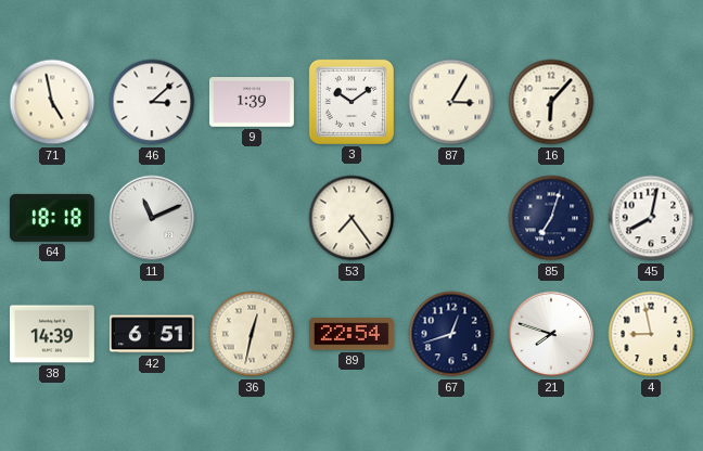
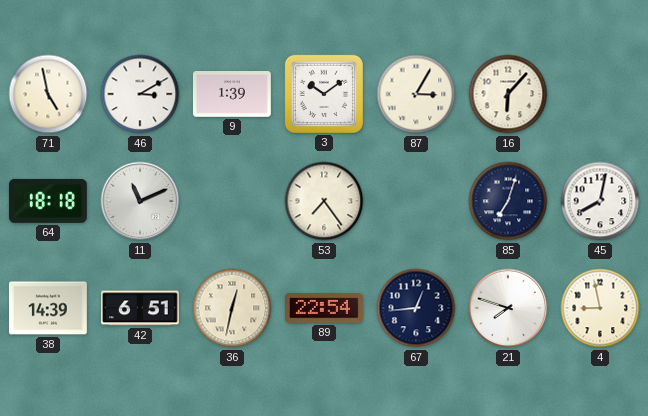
46: 3:08 -> 3:10
67: 12:42 -> 12:44
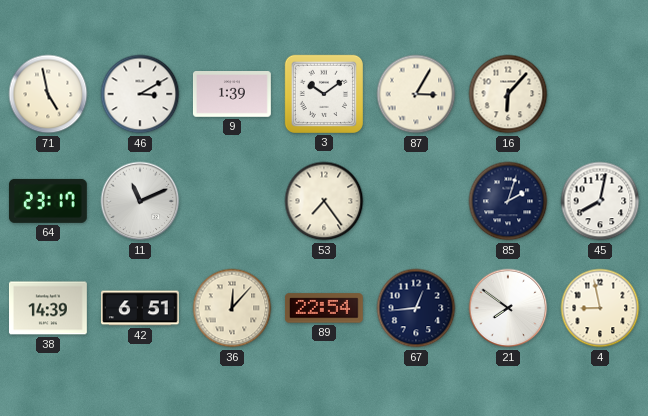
64: 18:18 -> 23:17
85: 7:03 -> 2:03
36: 12:32 -> 12:07
21: 7:48 -> 7:51
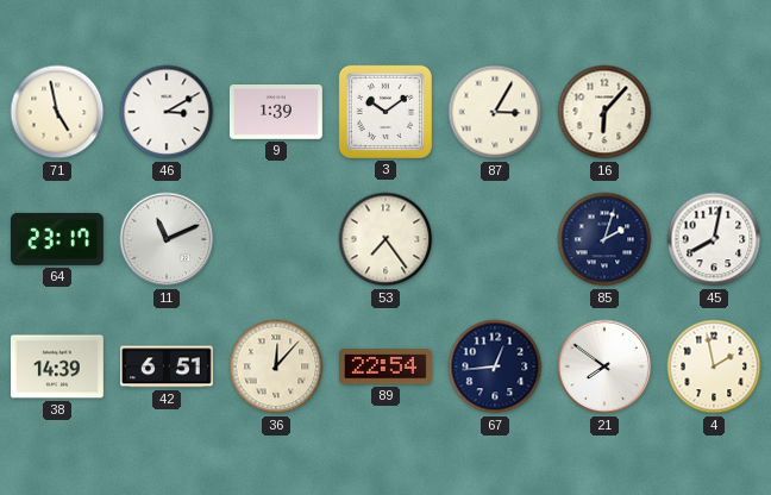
4: 8:58 -> 1:58
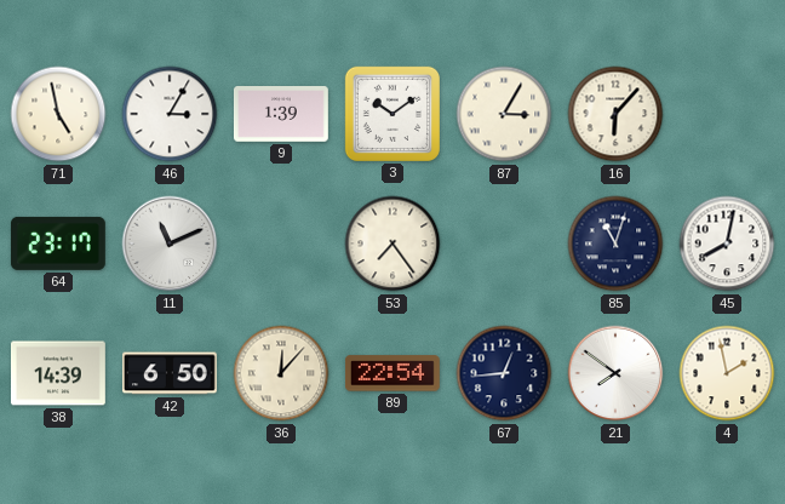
46: 3:10 -> 3:05
85: 2:03 -> 11:03
42: 6:51 -> 6:50
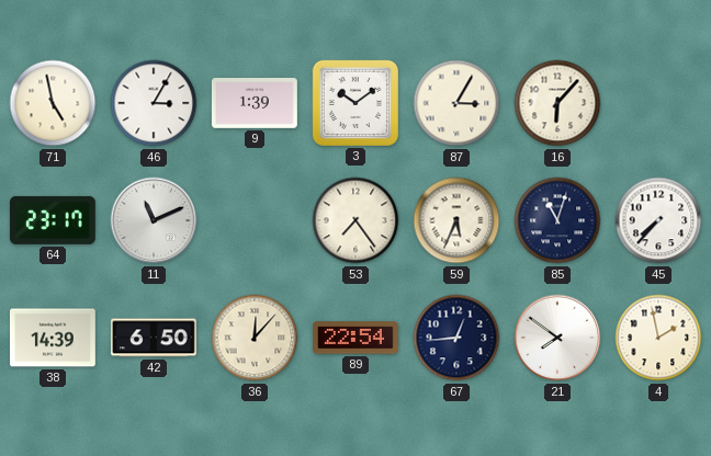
59: none -> 5:34
45: 8:02 -> 7:37
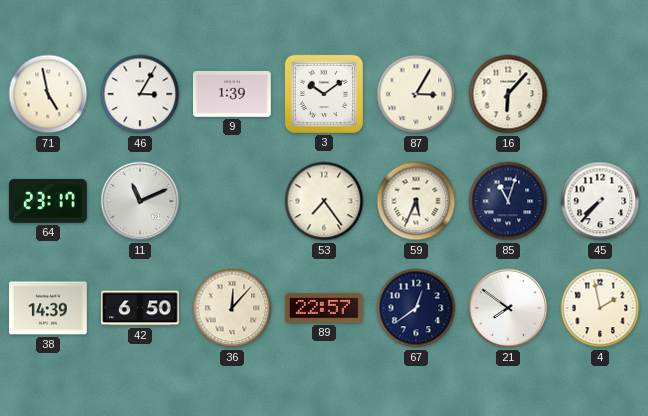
89: 22:54 -> 22:57
67: 12:44 -> 12:39
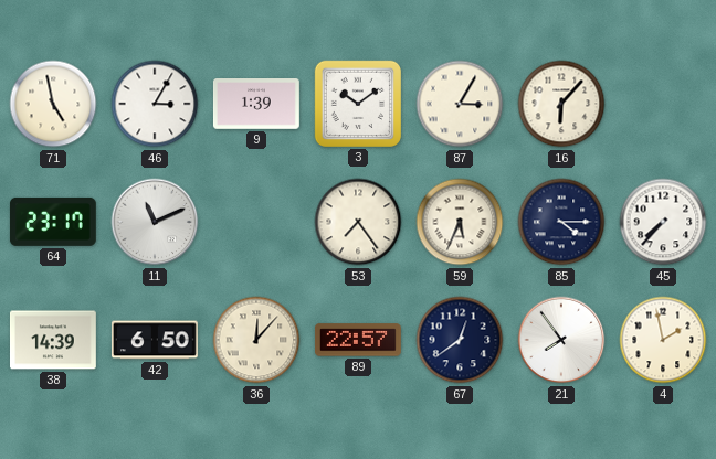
85: 11:03 -> 4:15
21: 7:51 -> 7:54
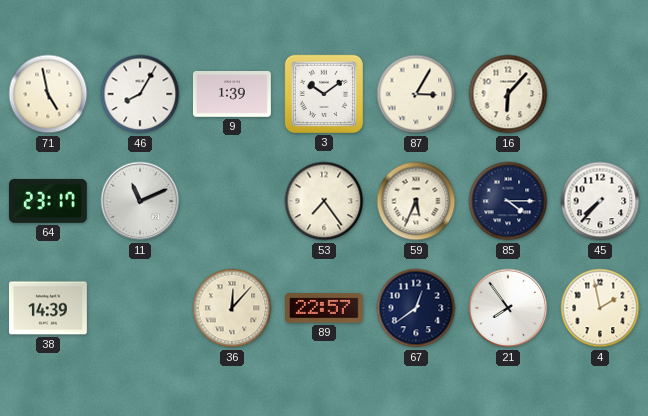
46: 3:05 -> 8:05
42: 6:50 -> none
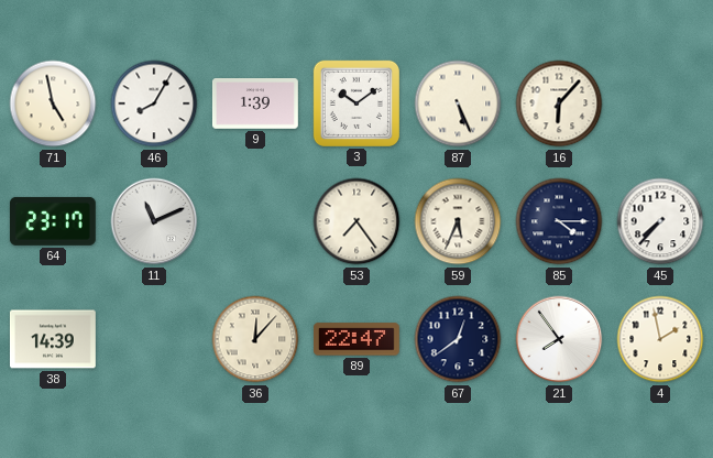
87: 3:05 -> 5:26
89: 22:57 -> 22:47
